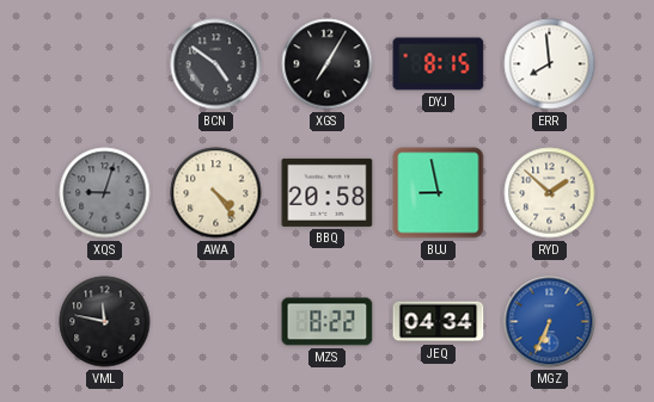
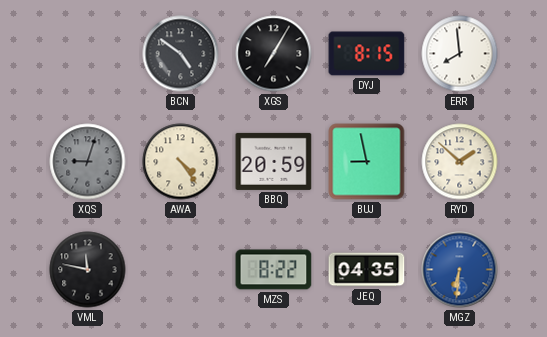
BBQ: 20:58 -> 20:59
JEQ: 04:34 -> 04:35
MGZ: 6:34 -> 6:31
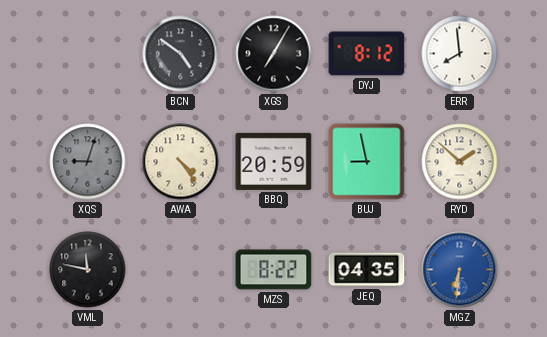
DYJ: 8:15 -> 8:12
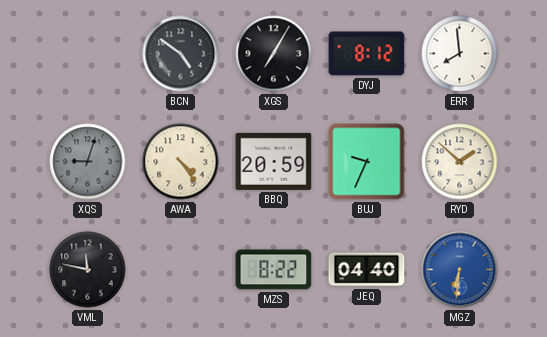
BUJ: 8:58 -> 9:34
JEQ: 04:35 -> 04:40
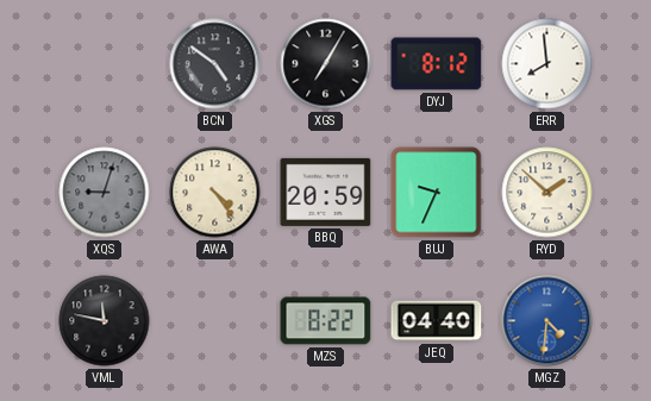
MGZ: 6:31 -> 4:31
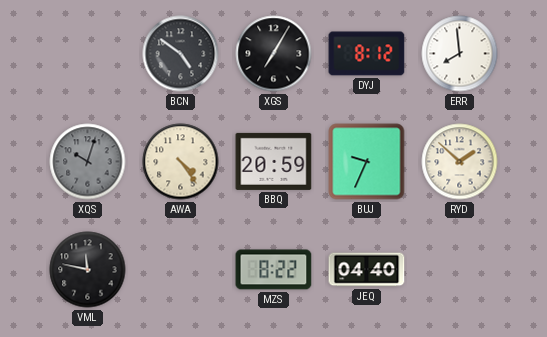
XQS: 9:03 -> 10:03
MGZ: 4:31 -> none
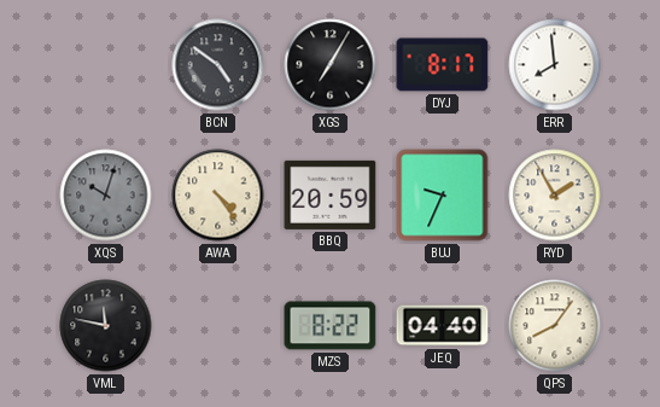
DYJ: 8:12 -> 8:17
RYD: 1:52 -> 1:55
QPS: none -> 8:06
